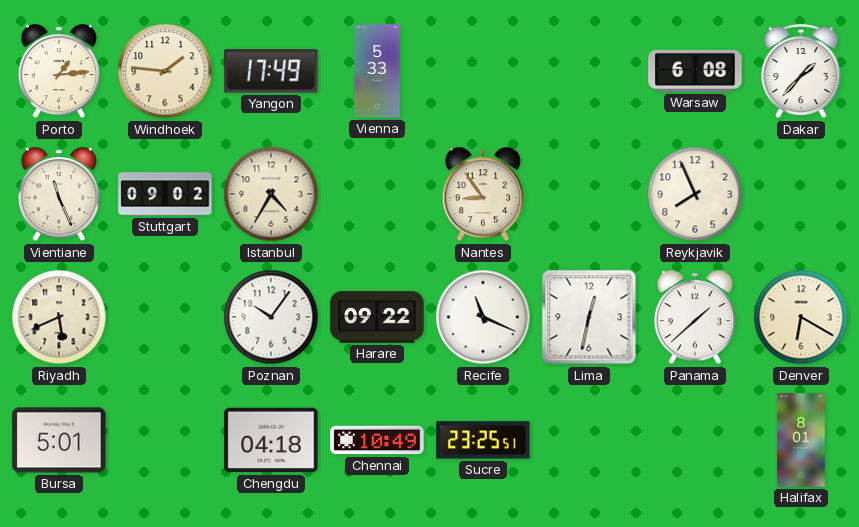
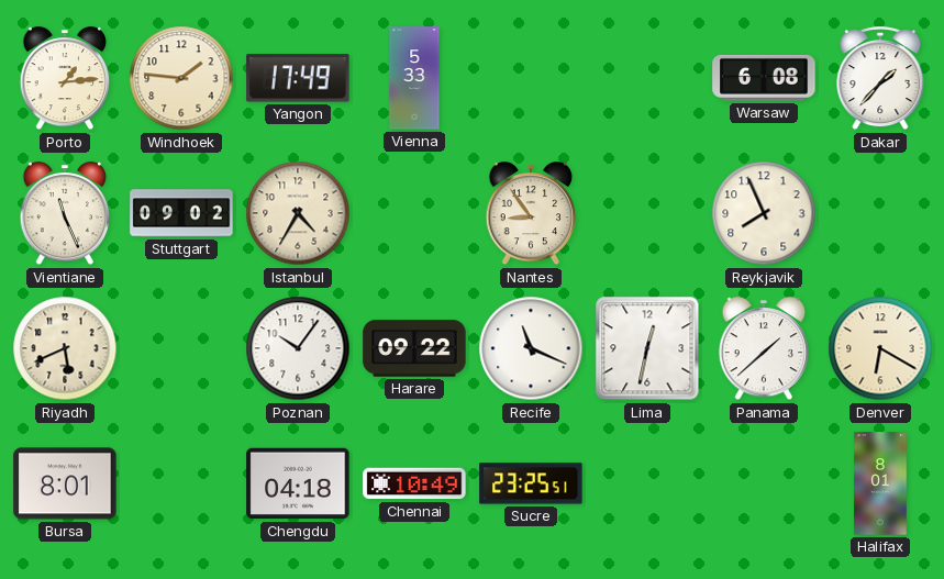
Bursa: 5:01 -> 8:01
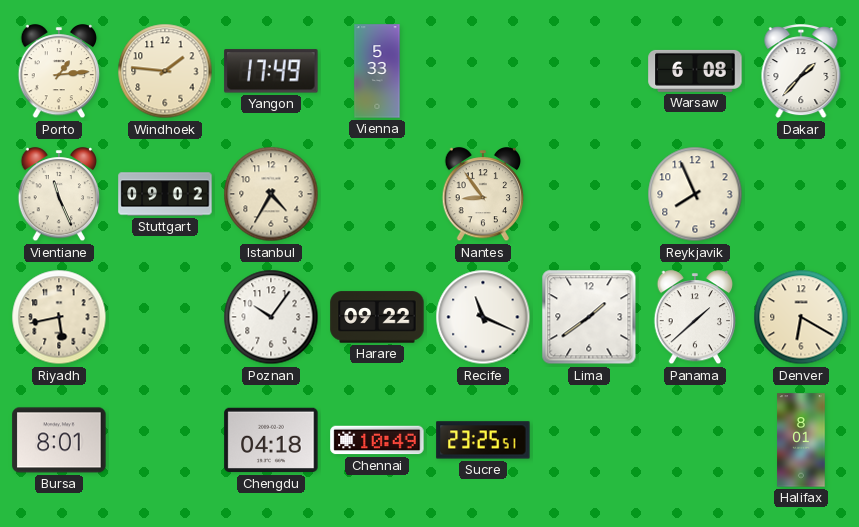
Riyadh: 5:41 -> 5:43
Lima: 12:32 -> 1:39
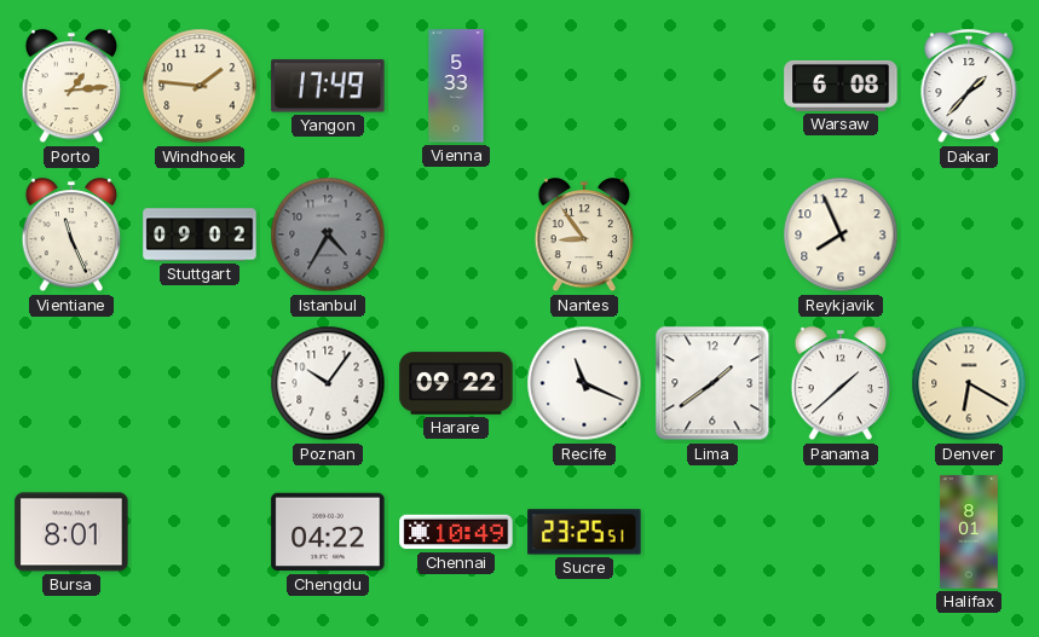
Istanbul dial: cream -> grey
Riyadh: 5:43 -> none
Chengdu: 04:18 -> 04:22
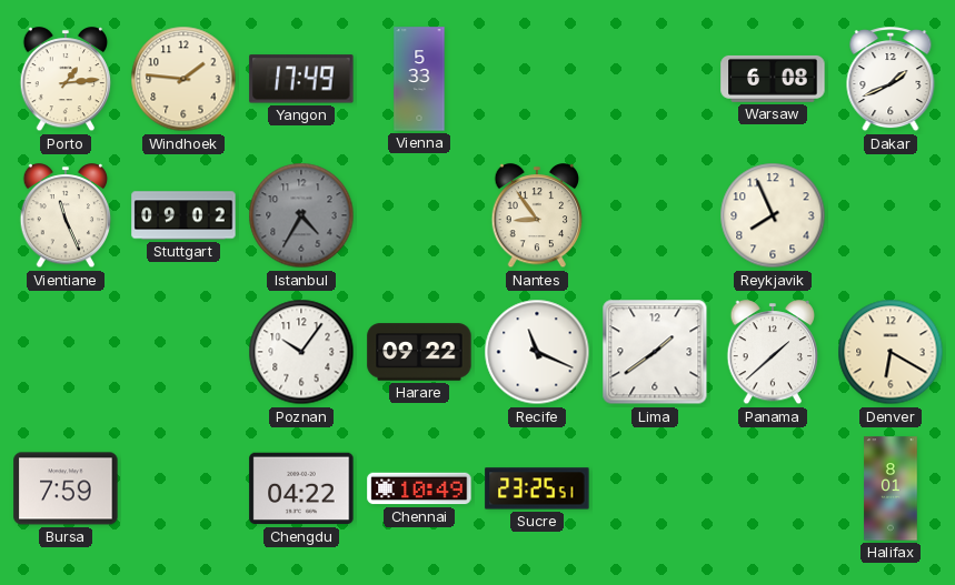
Dakar: 1:37 -> 1:41
Bursa: 8:01 -> 7:59
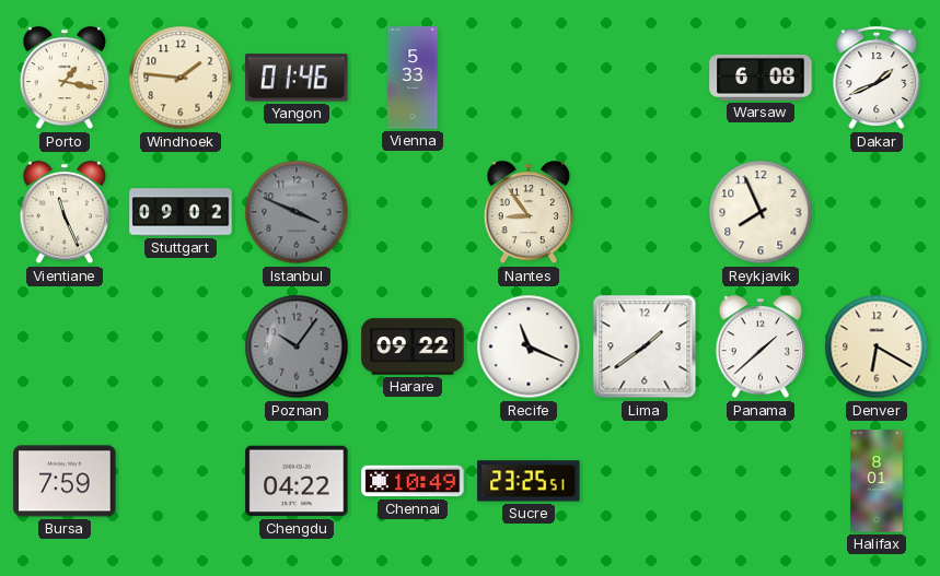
Porto: 1:14 -> 1:17
Yangon: 17:49 -> 01:46
Istanbul: 4:35 -> 3:49
Poznan dial: white -> grey
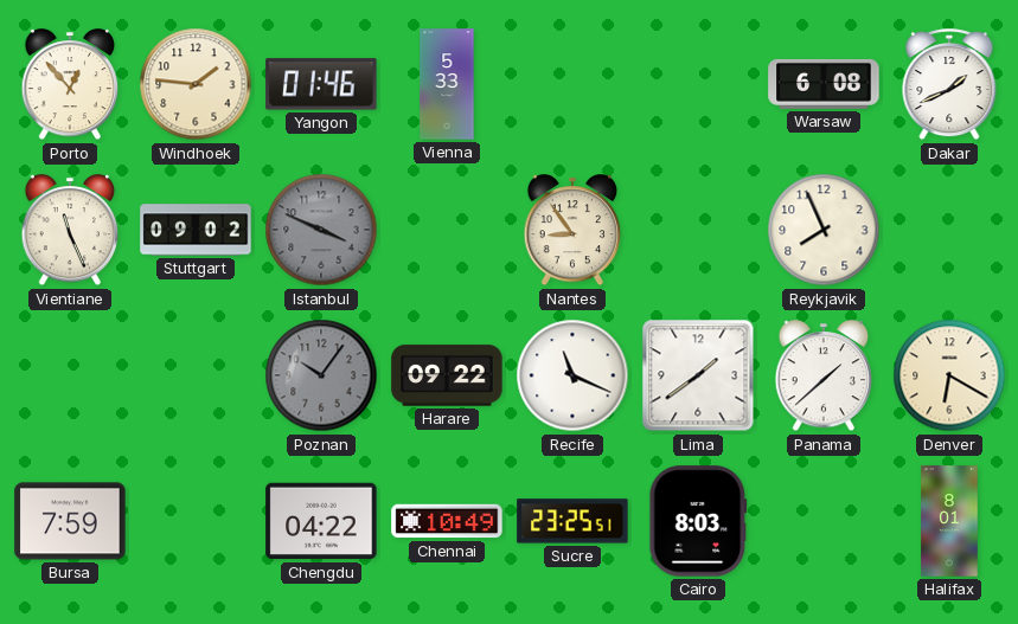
Porto: 1:17 -> 12:53
Cairo: none -> 8:03
